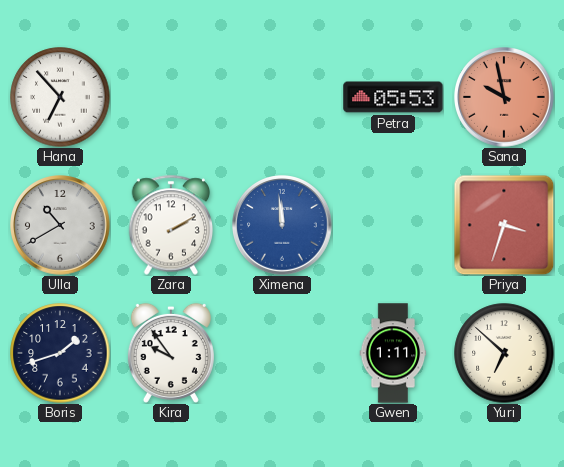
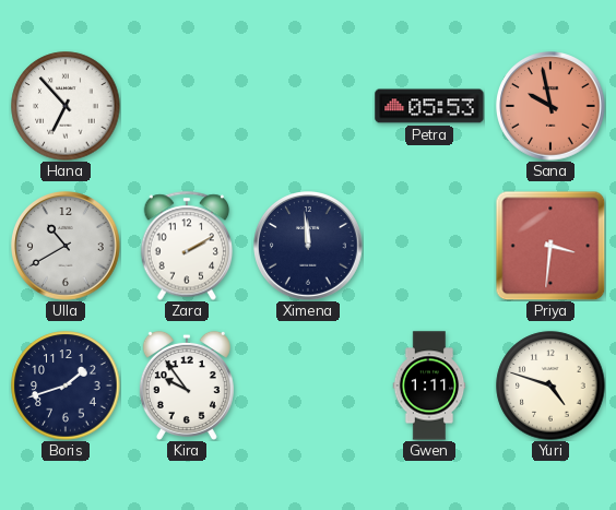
Ximena dial: blue -> navy
Priya: 3:33 -> 3:31
Yuri: 6:52 -> 4:48
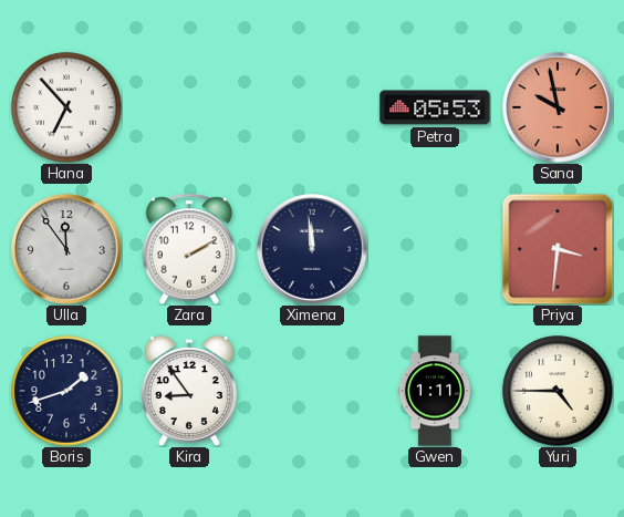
Ulla: 10:40 -> 11:54
Kira: 9:54 -> 8:54
Yuri: 4:48 -> 4:45
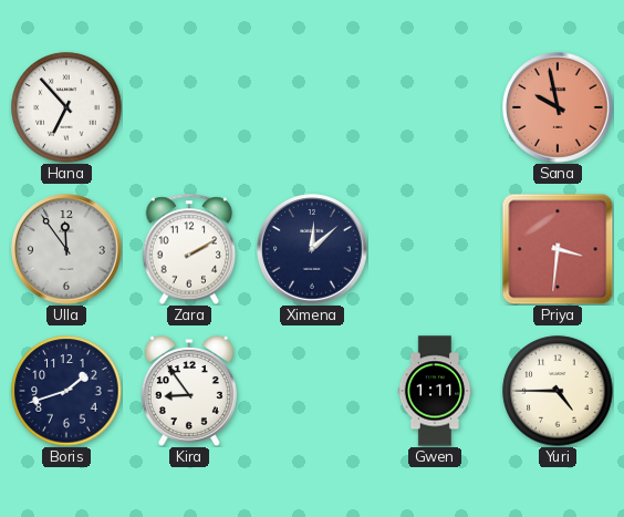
Petra: 05:53 -> none
Ximena: 11:59 -> 12:08
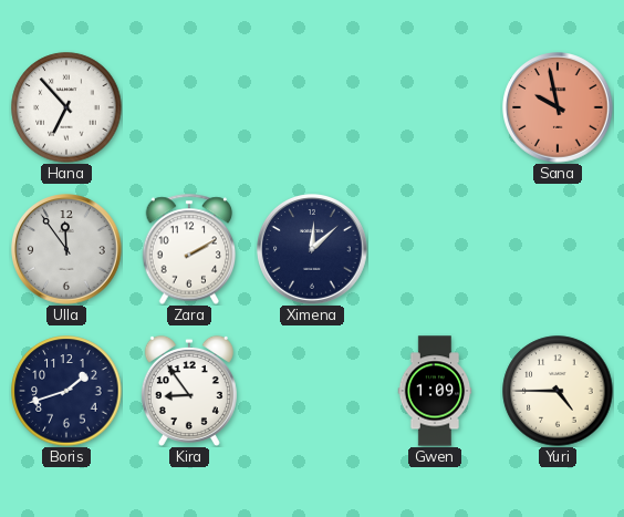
Priya: 3:31 -> none
Gwen: 1:11 -> 1:09
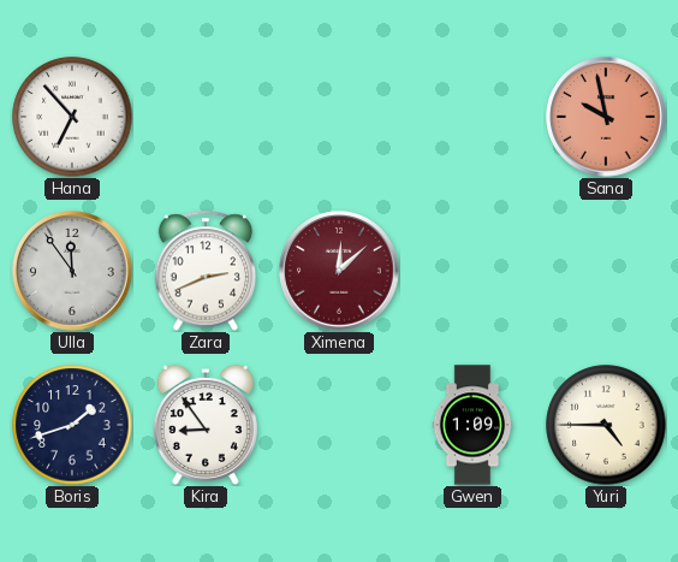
Zara: 2:10 -> 2:41
Ximena dial: navy -> burgundy
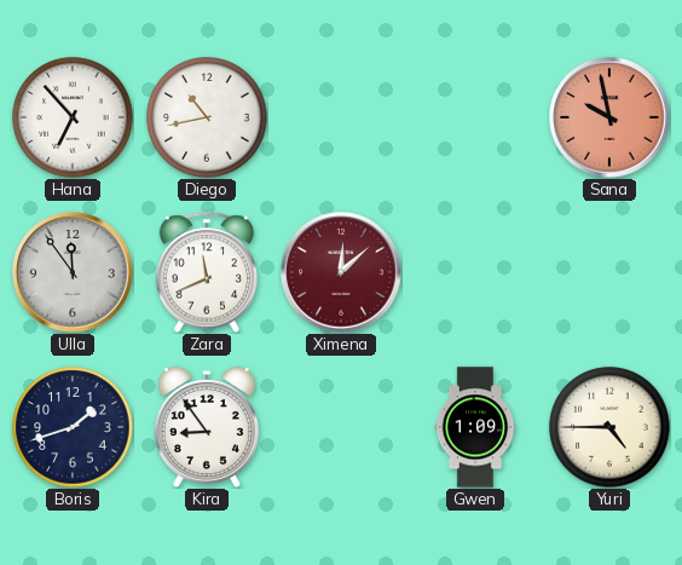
Diego: none -> 10:43
Zara: 2:41 -> 11:41
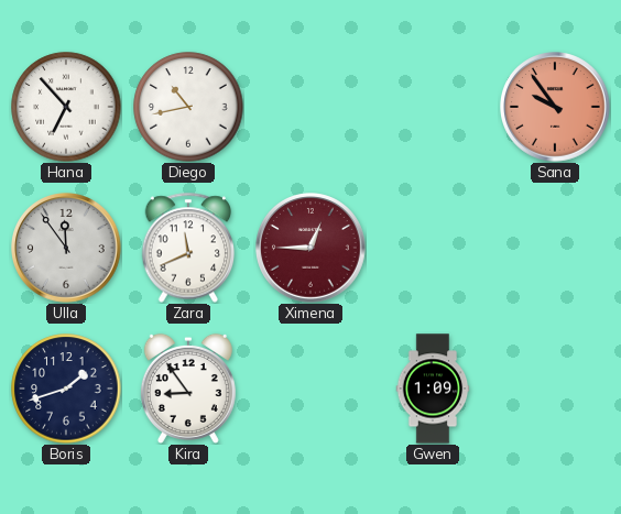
Sana: 9:58 -> 9:54
Ximena: 12:08 -> 12:45
Yuri: 4:45 -> none
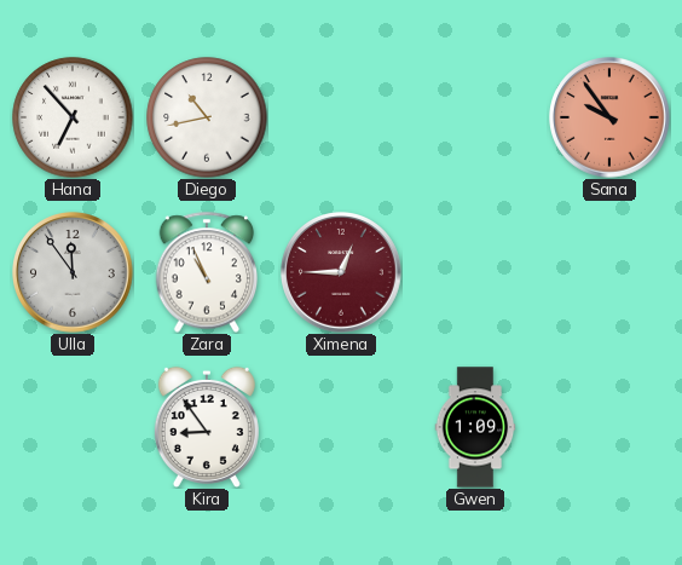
Zara: 11:41 -> 10:56
Boris: 1:42 -> none
